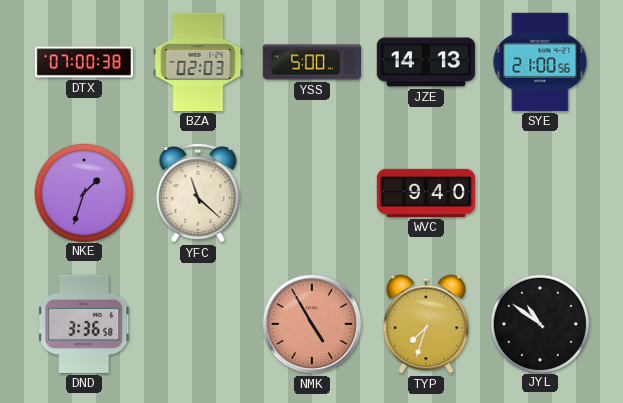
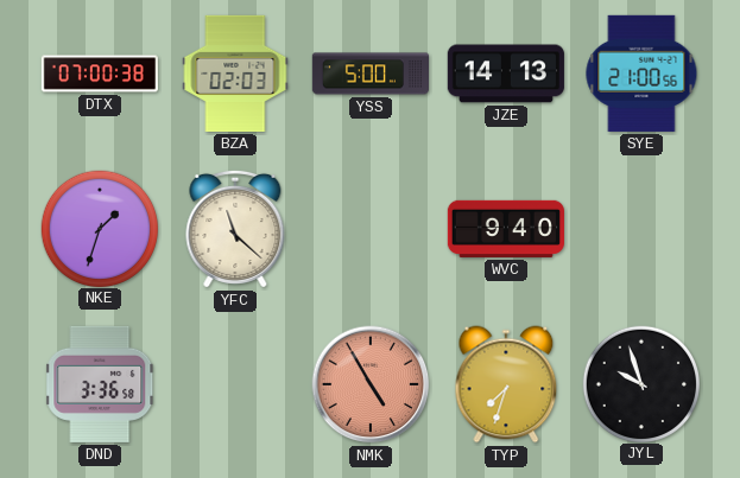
JYL: 10:51 -> 9:57
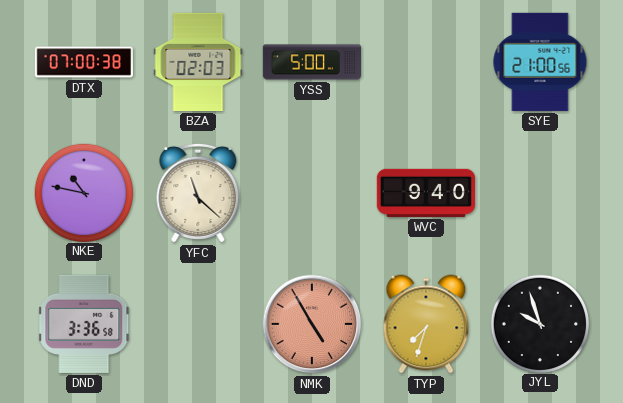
JZE: 14:13 -> none
NKE: 1:33 -> 10:47
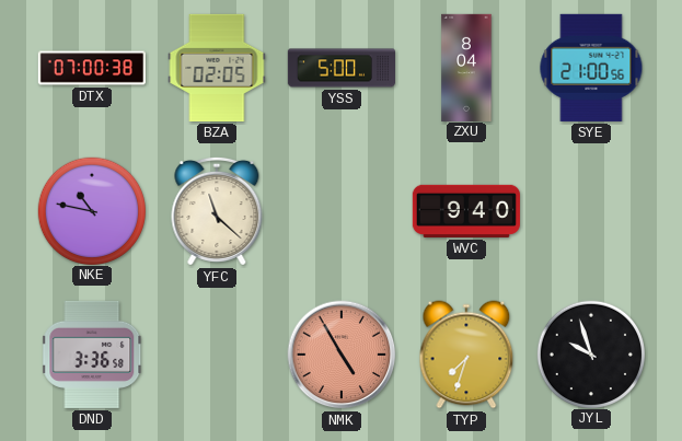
BZA: 02:03 -> 02:05
ZXU: none -> 8:04
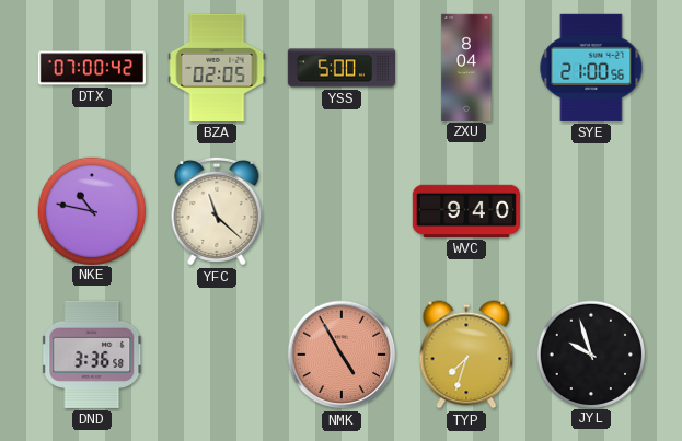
DTX: 07:00:38 -> 07:00:42
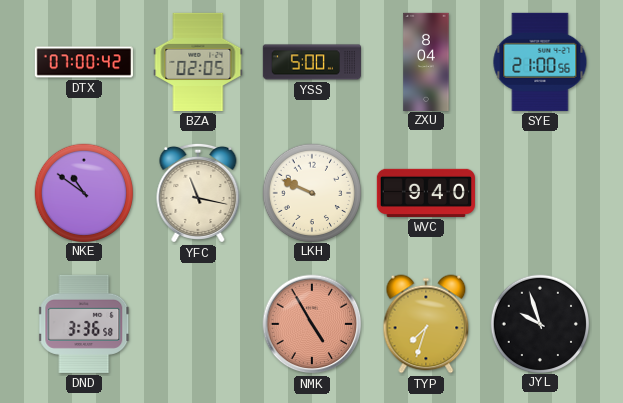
NKE: 10:47 -> 10:51
YFC: 11:22 -> 11:17
LKH: none -> 9:49
